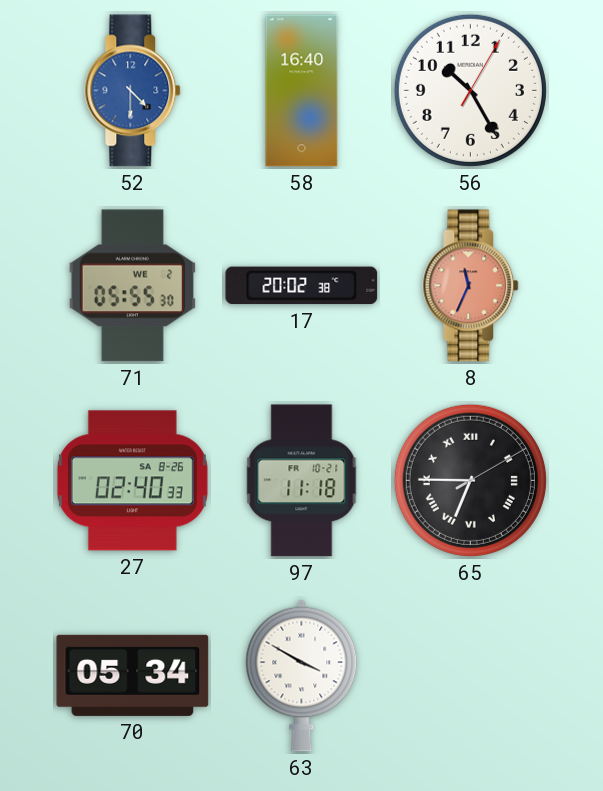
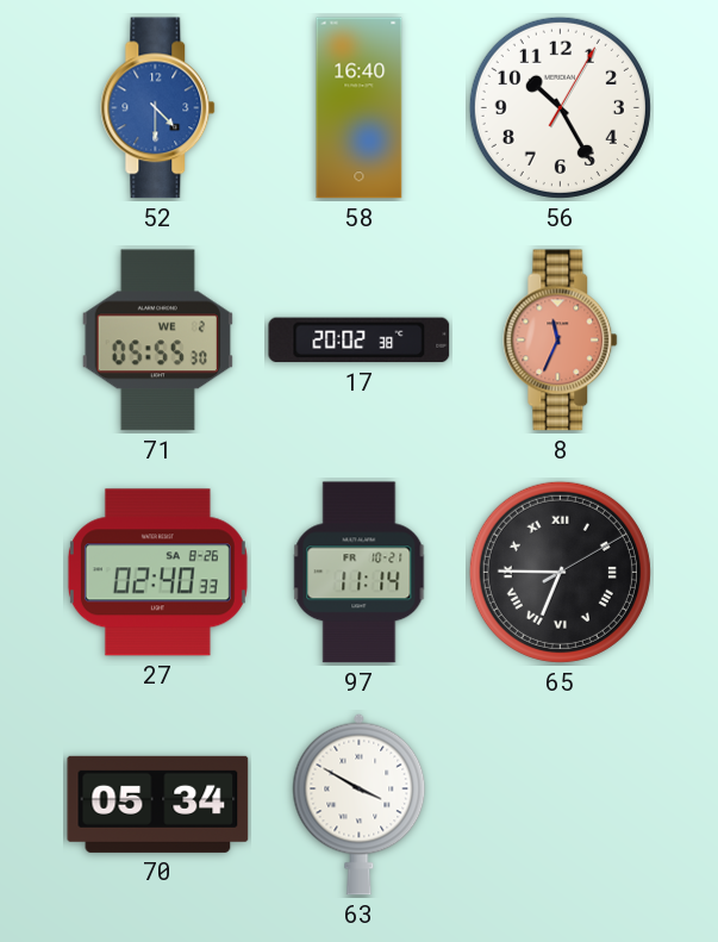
97: 11:18 -> 11:14
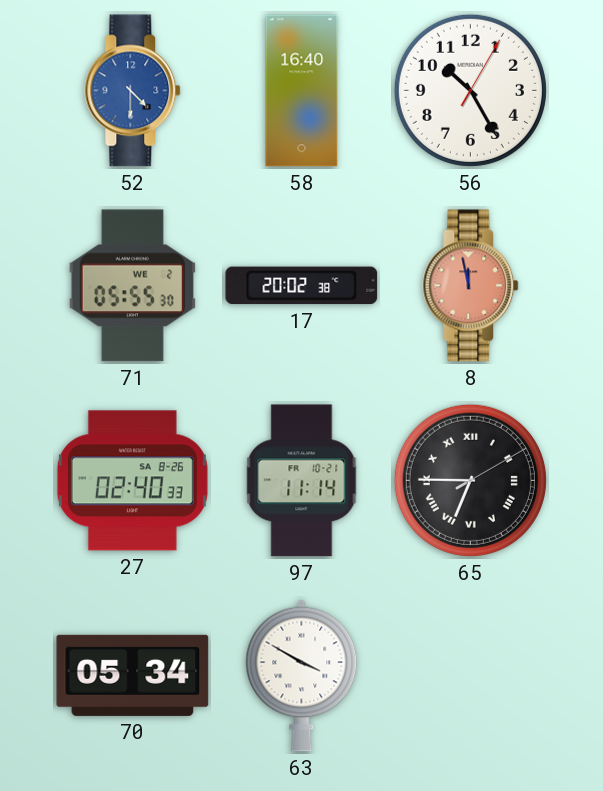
8: 11:34 -> 11:58
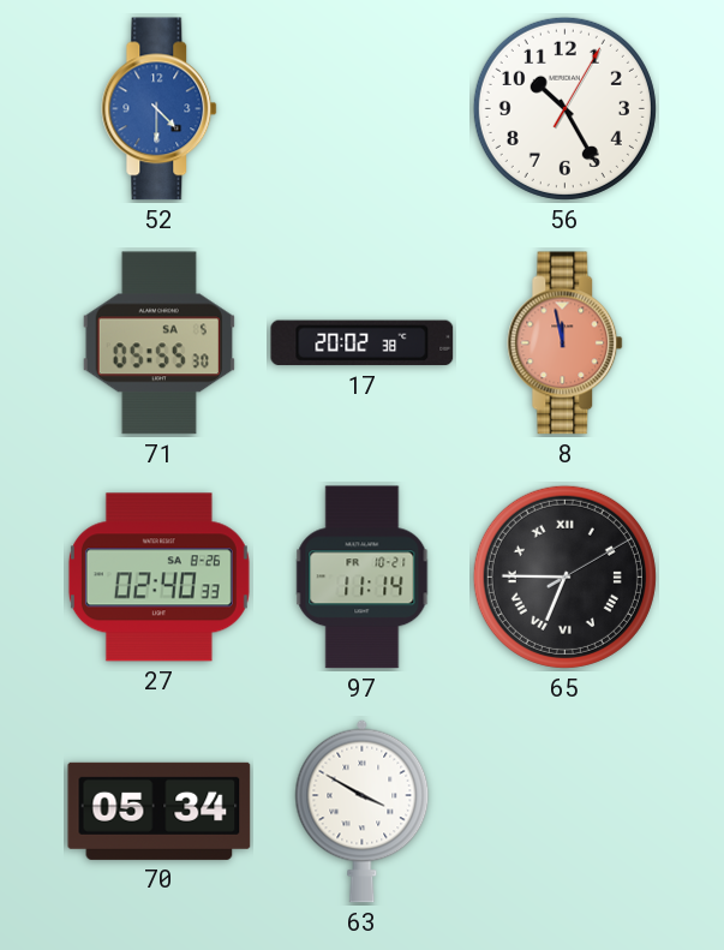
58: 16:40 -> none
71 date: WE 2 -> SA 5
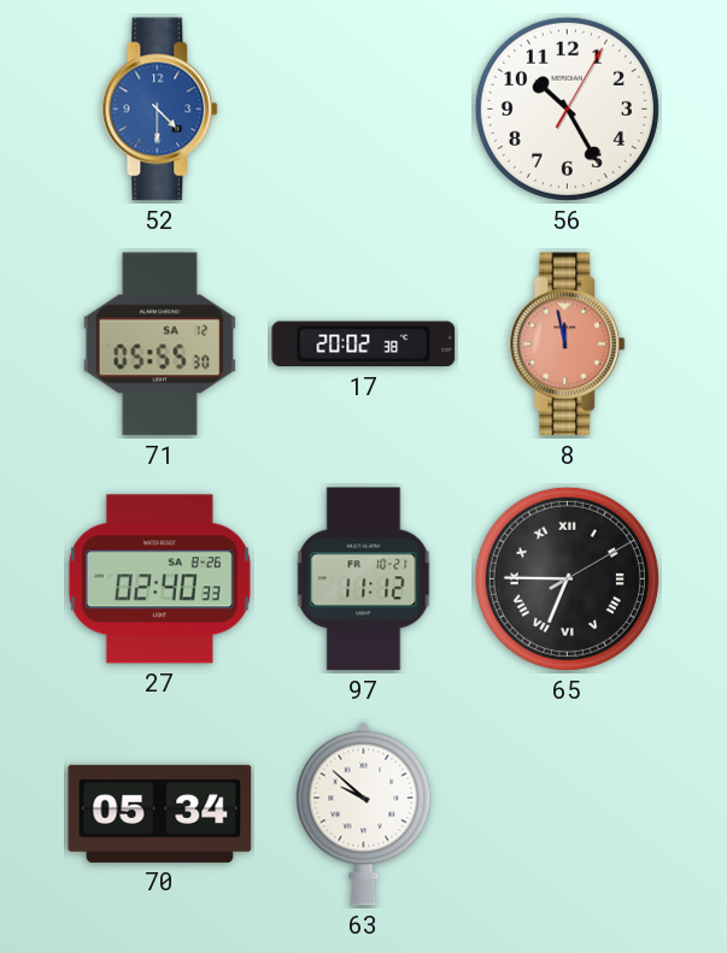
71 date: SA 5 -> SA 12
97: 11:14 -> 11:12
63: 3:50 -> 9:52
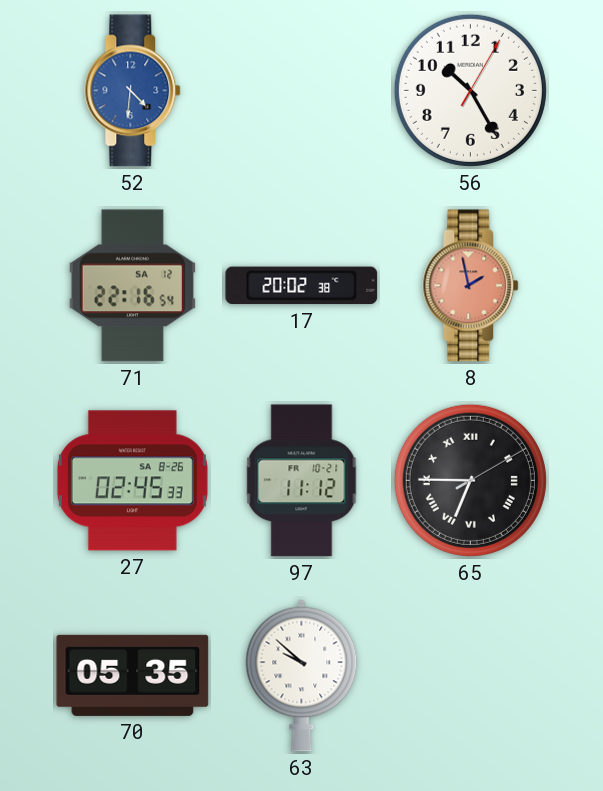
52: 4:30 -> 4:31
71: 05:55 -> 22:16
8: 11:58 -> 1:58
27: 02:40 -> 02:45
70: 05:34 -> 05:35
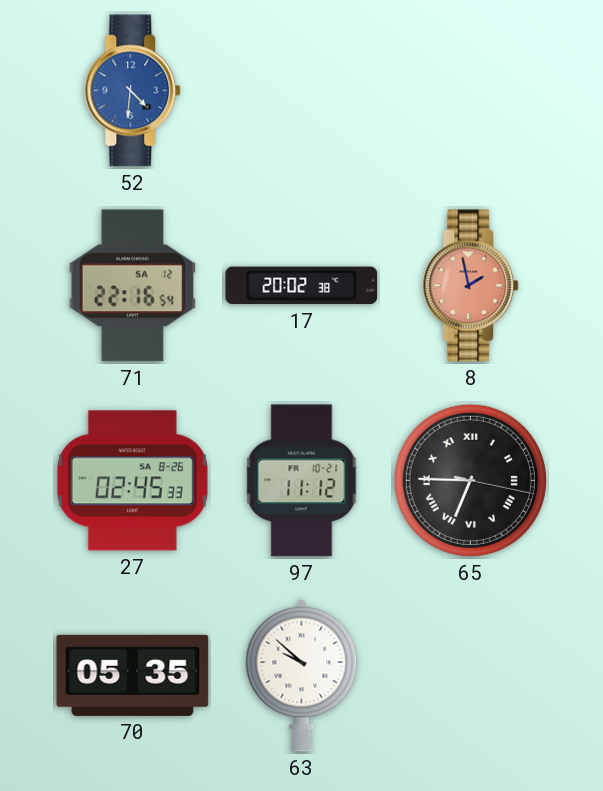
56: 10:25 -> none
65: 6:45:10 -> 6:45:17
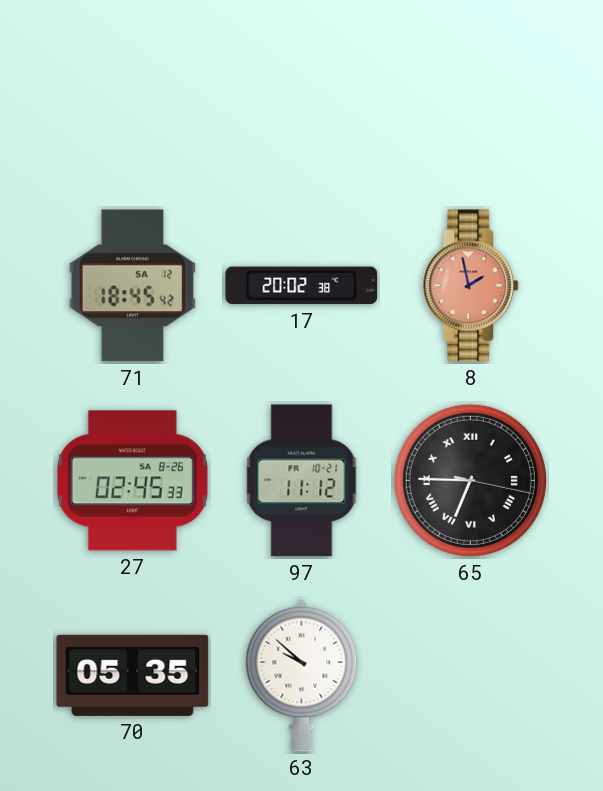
52: 4:31 -> none
71: 22:16 -> 18:45
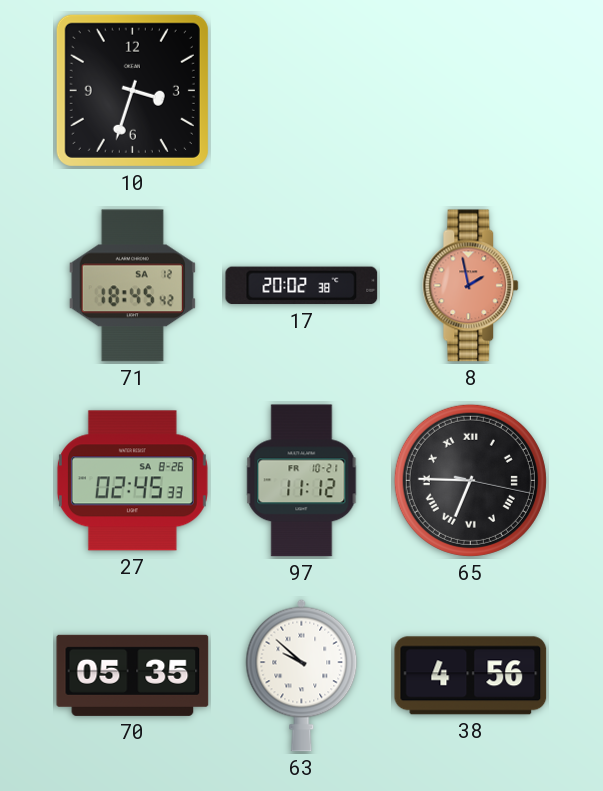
10: none -> 3:33
38: none -> 4:56
